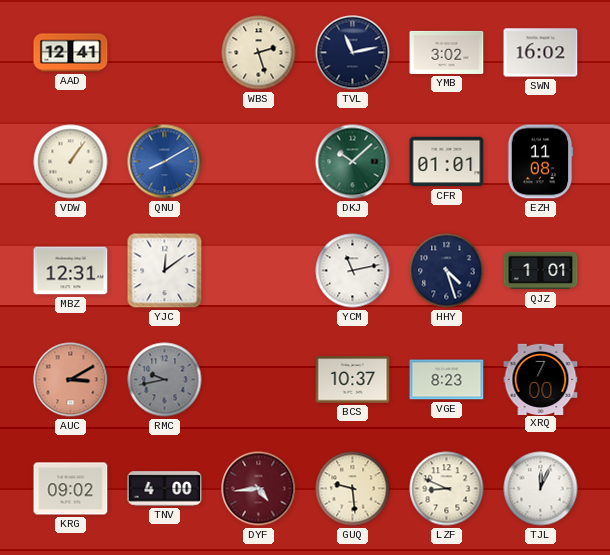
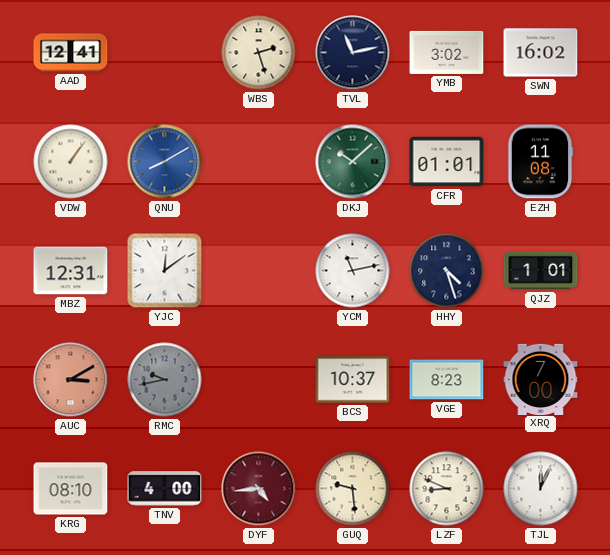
KRG: 09:02 -> 08:10
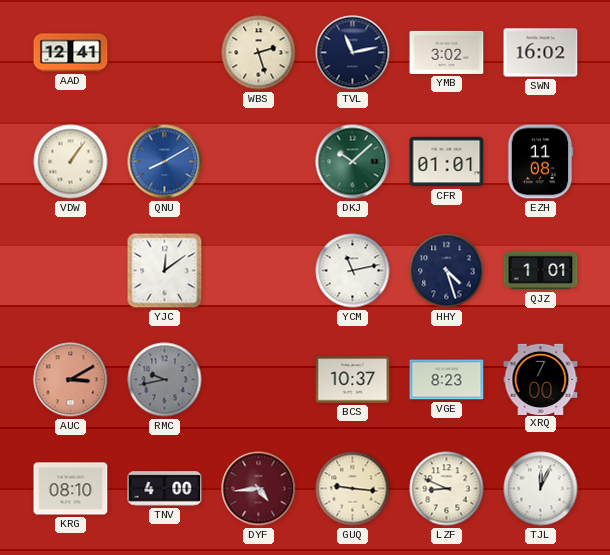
MBZ: 12:31 -> none
GUQ: 9:29 -> 9:16
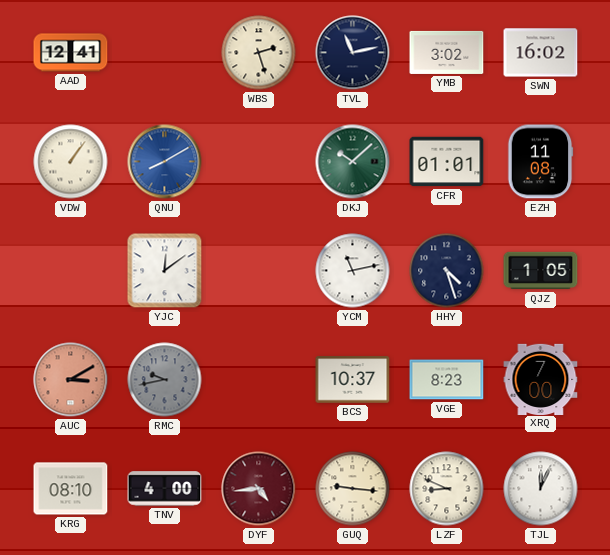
QJZ: 1:01 -> 1:05
